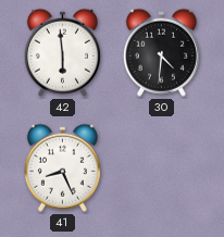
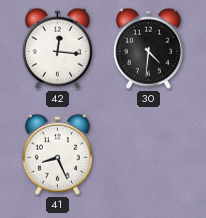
42: 5:59 -> 12:16
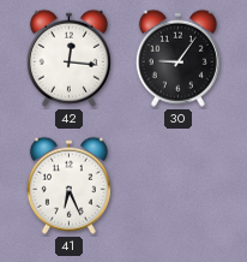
30: 4:31 -> 9:06
41: 8:26 -> 6:26
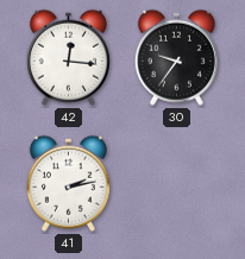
30: 9:06 -> 9:36
41: 6:26 -> 2:13
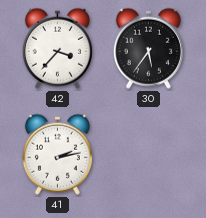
42: 12:16 -> 3:37
30: 9:36 -> 5:36
